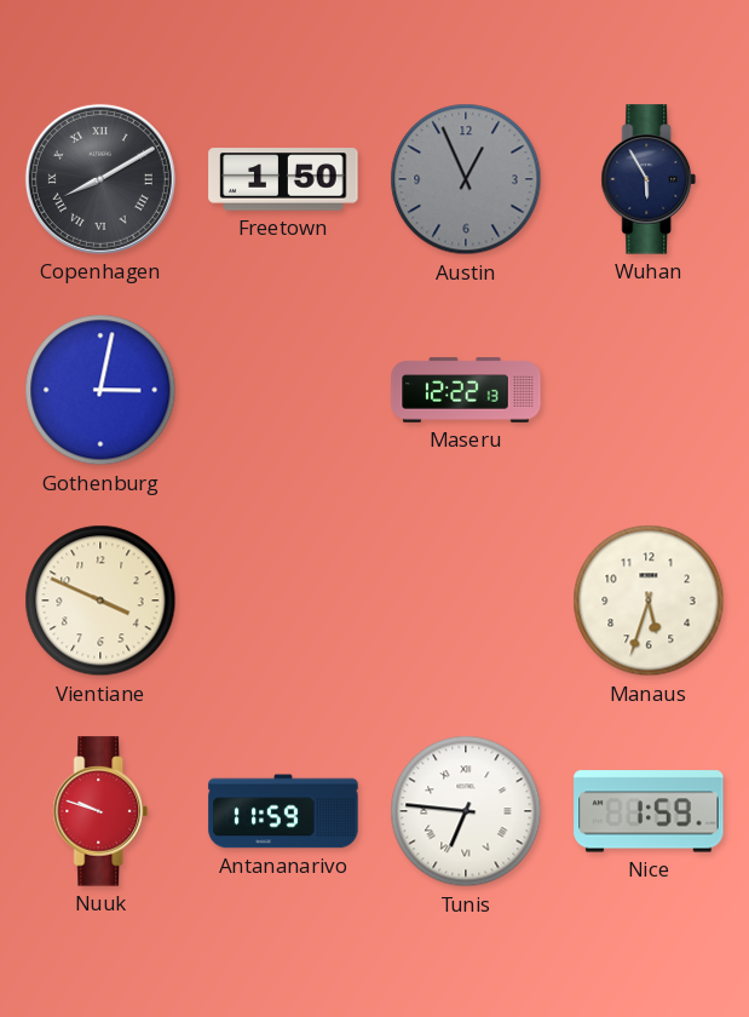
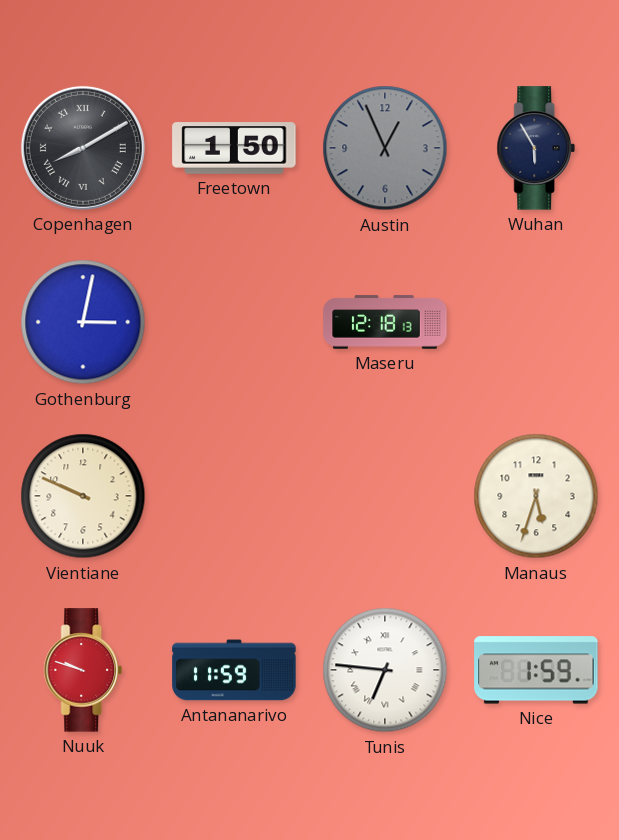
Maseru: 12:22 -> 12:18
Vientiane: 3:49 -> 9:49
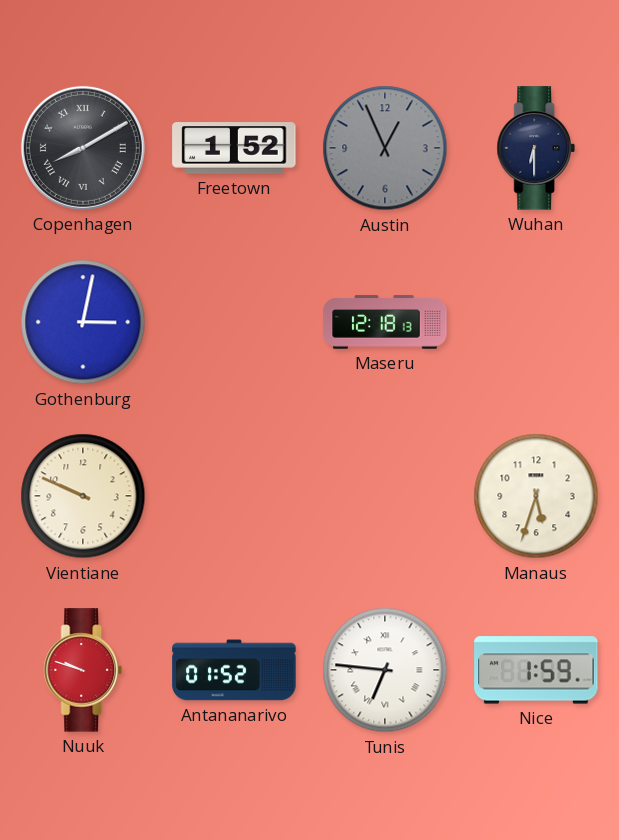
Freetown: 1:50 -> 1:52
Wuhan: 5:55 -> 6:30
Antananarivo: 11:59 -> 01:52
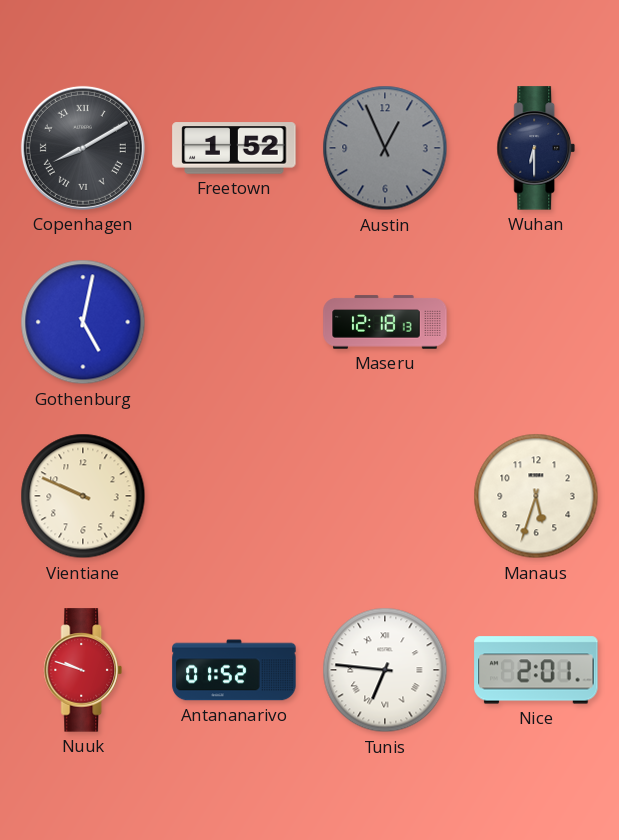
Gothenburg: 3:02 -> 5:02
Nice: 1:59 -> 2:01
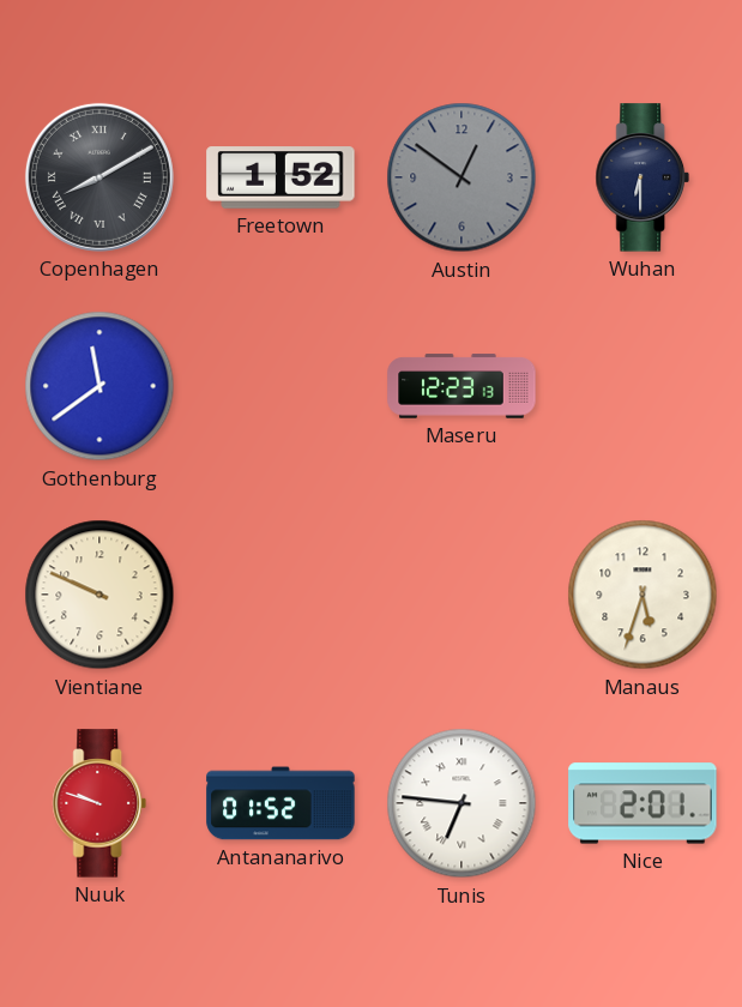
Austin: 12:56 -> 12:51
Gothenburg: 5:02 -> 11:39
Maseru: 12:18 -> 12:23
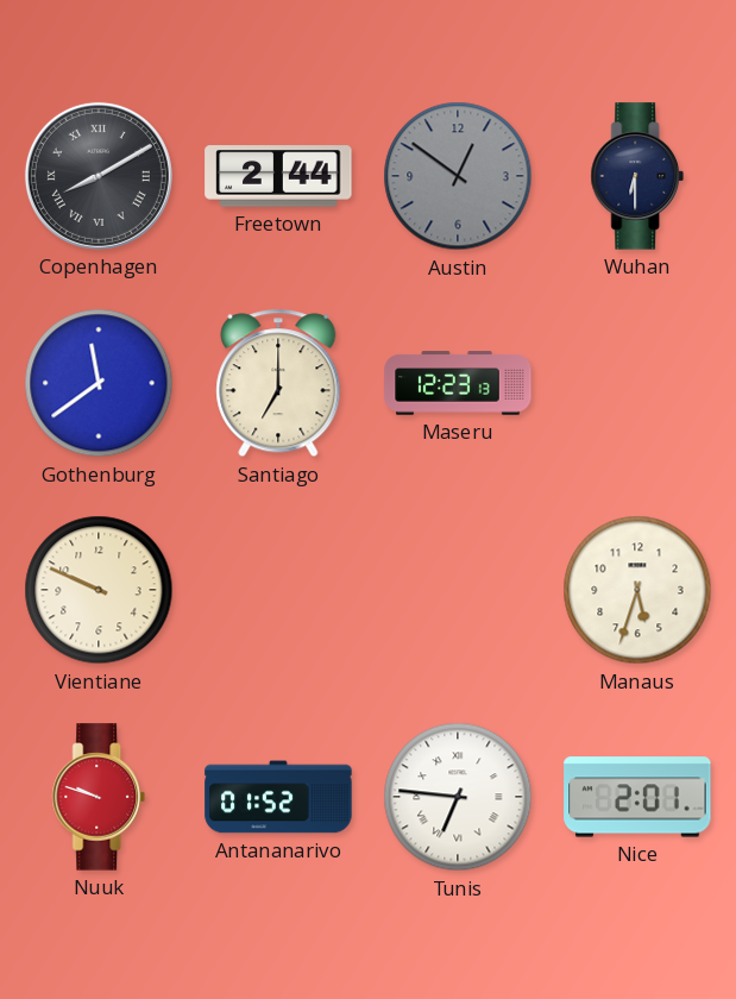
Freetown: 1:52 -> 2:44
Santiago: none -> 7:00
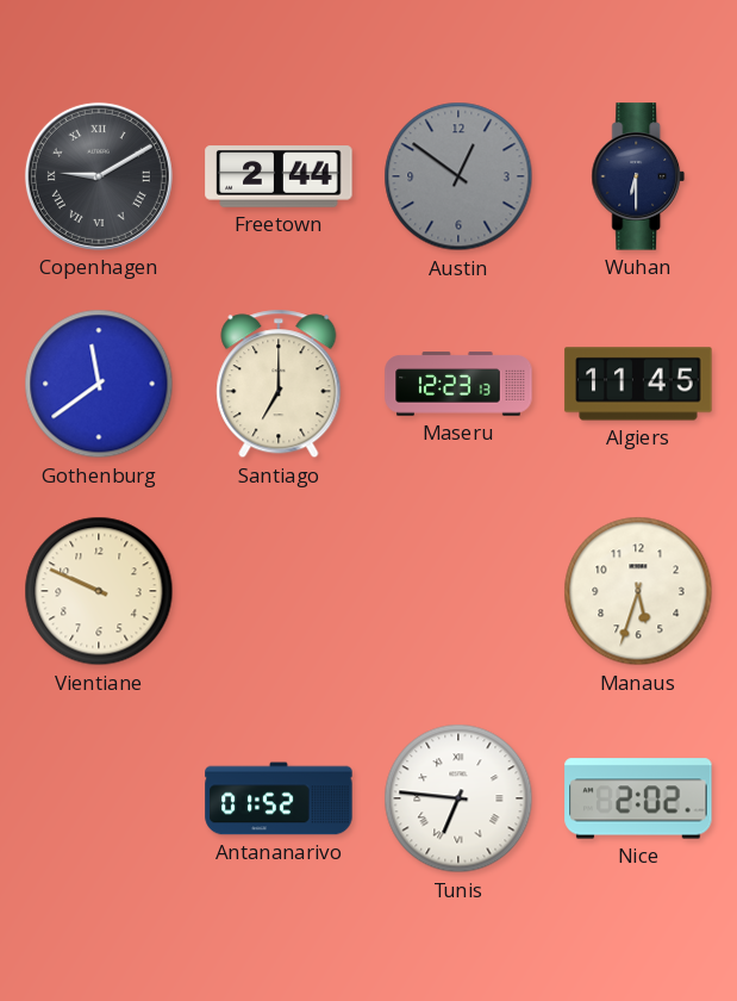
Copenhagen: 8:10 -> 9:10
Algiers: none -> 11:45
Nuuk: 9:48 -> none
Nice: 2:01 -> 2:02
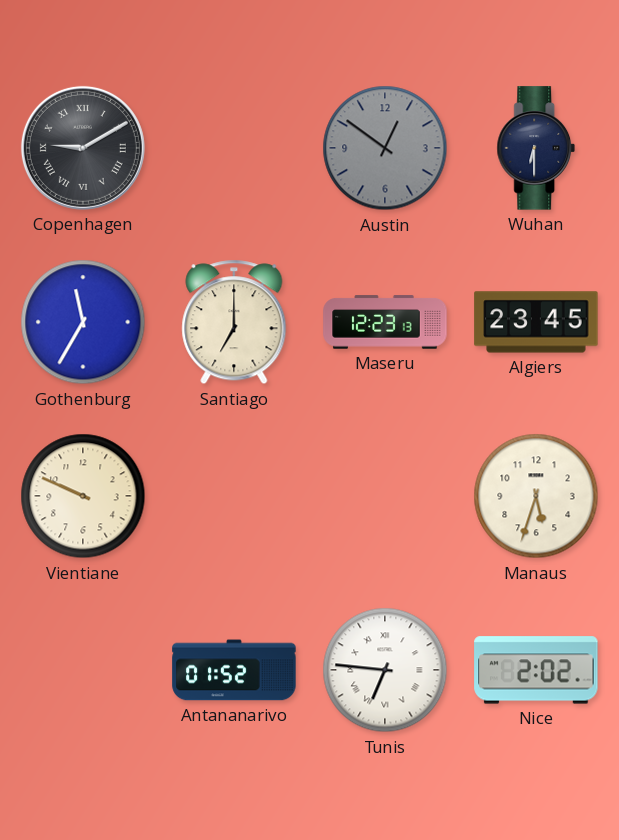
Freetown: 2:44 -> none
Gothenburg: 11:39 -> 11:35
Algiers: 11:45 -> 23:45
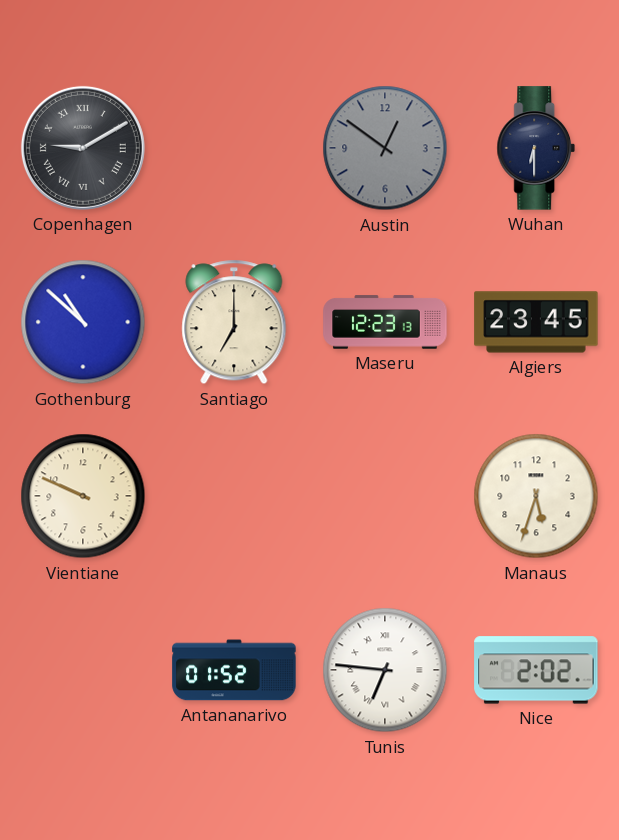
Gothenburg: 11:35 -> 10:52
